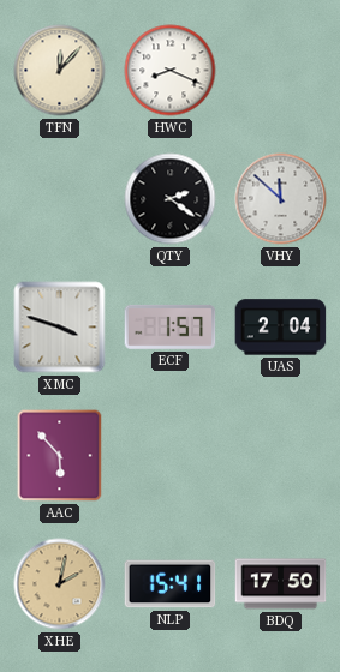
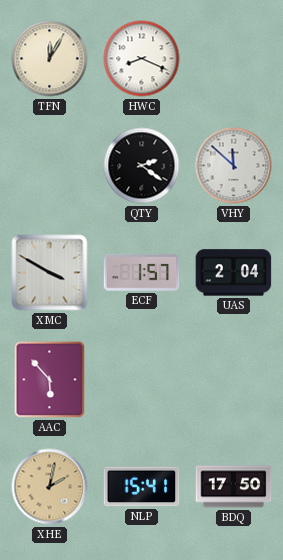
TFN: 12:07 -> 12:05
XMC: 3:48 -> 3:50
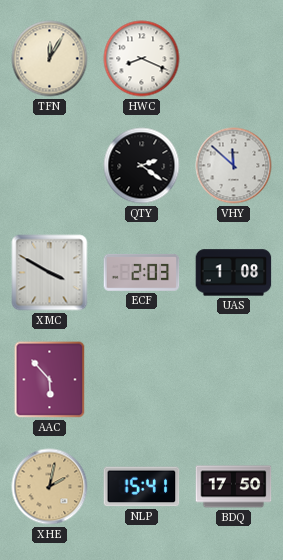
ECF: 1:57 -> 2:03
UAS: 2:04 -> 1:08
